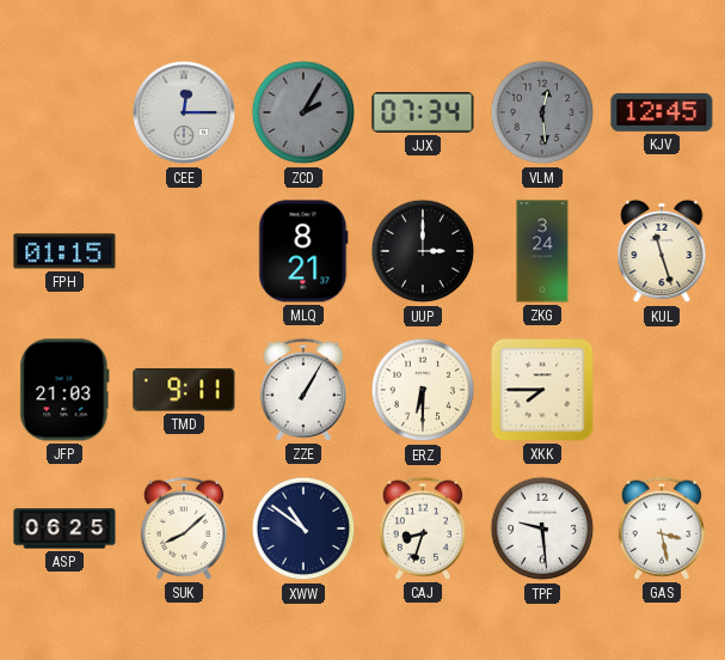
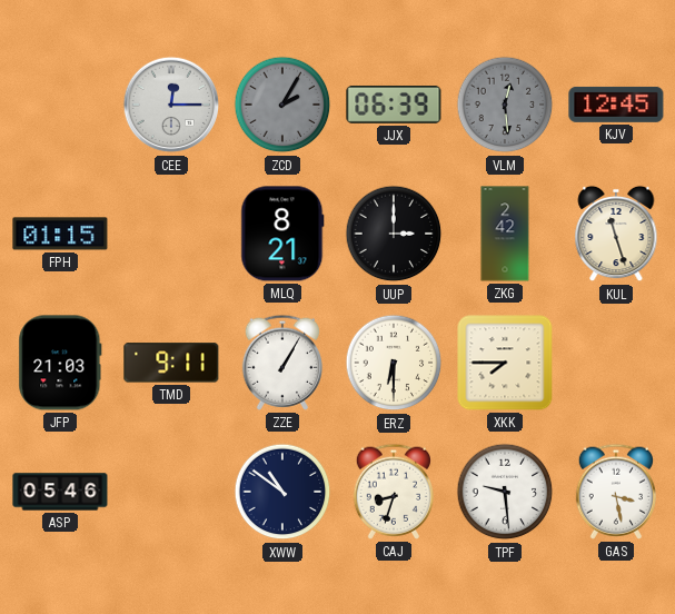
JJX: 07:34 -> 06:39
ZKG: 3:24 -> 2:42
ASP: 06:25 -> 05:46
SUK: 8:08 -> none
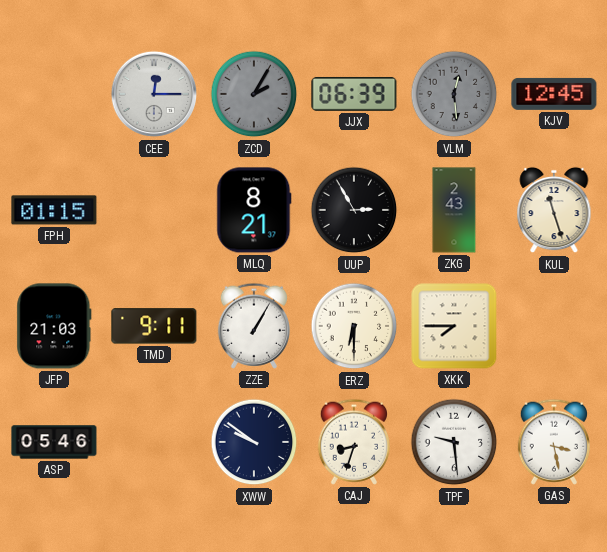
UUP: 3:00 -> 2:55
ZKG: 2:42 -> 2:43
XWW: 10:51 -> 9:51
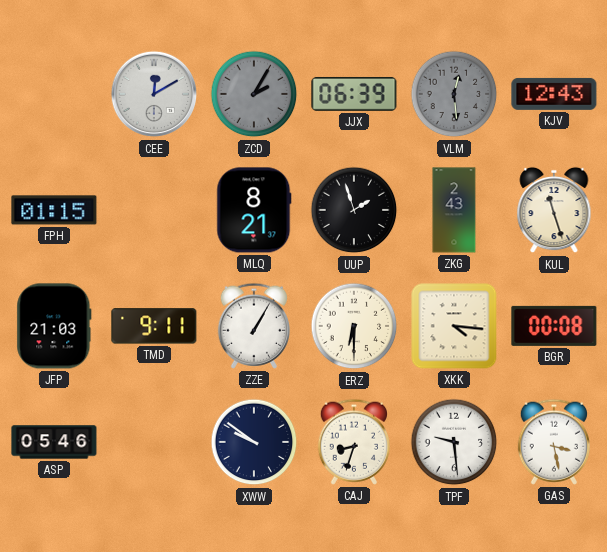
CEE: 12:15 -> 12:10
KJV: 12:45 -> 12:43
UUP: 2:55 -> 1:57
XKK: 7:45 -> 4:16
BGR: none -> 00:08
